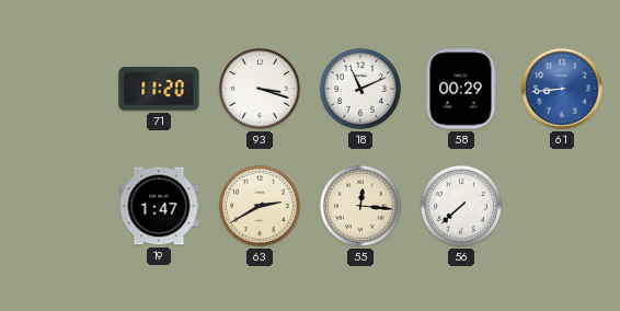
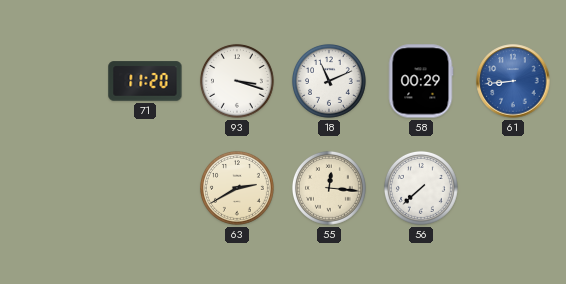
19: 1:47 -> none
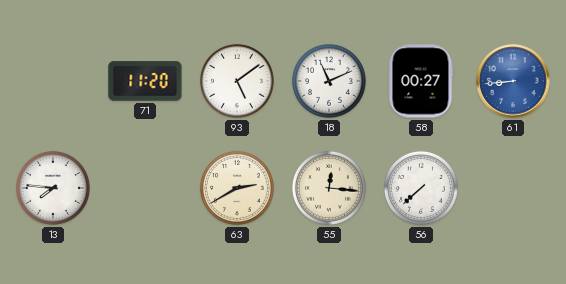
93: 3:18 -> 5:09
58: 00:29 -> 00:27
13: none -> 7:46
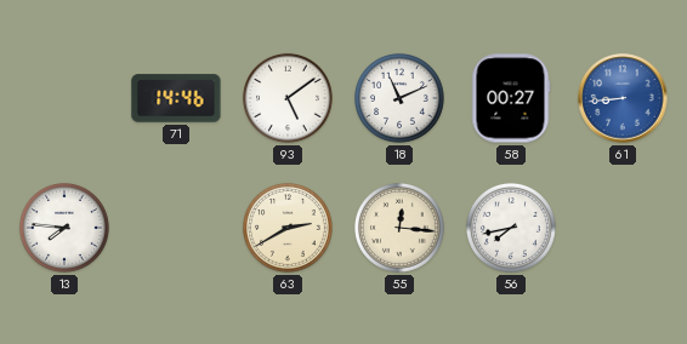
71: 11:20 -> 14:46
56: 7:38 -> 7:43
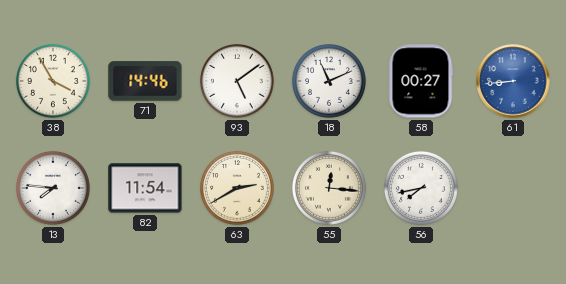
38: none -> 3:55
82: none -> 11:54
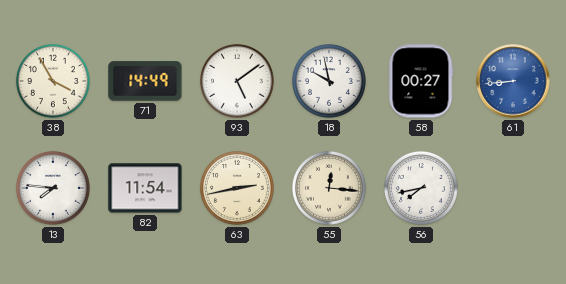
71: 14:46 -> 14:49
18: 11:11 -> 9:58
63: 2:40 -> 2:43
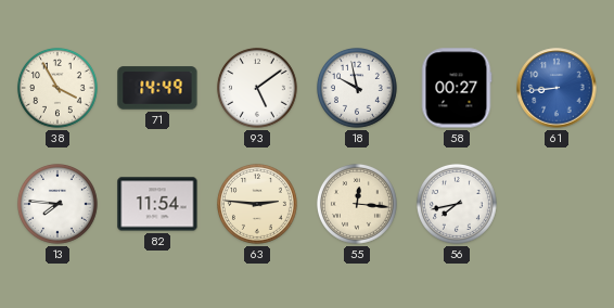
63: 2:43 -> 2:46
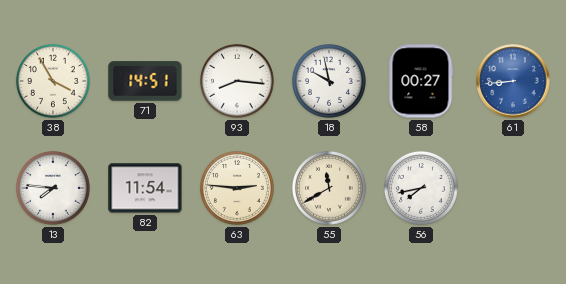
71: 14:49 -> 14:51
93: 5:09 -> 8:16
55: 12:16 -> 11:40
